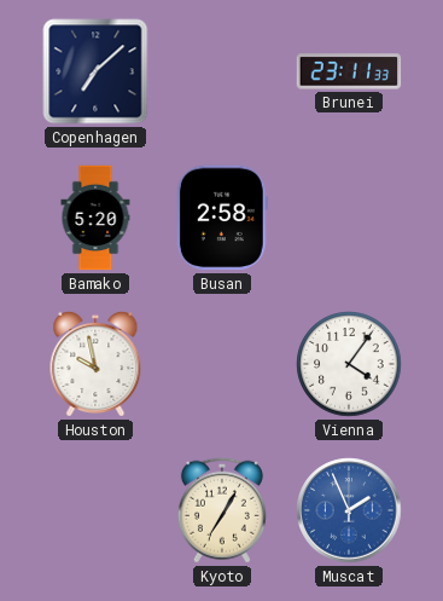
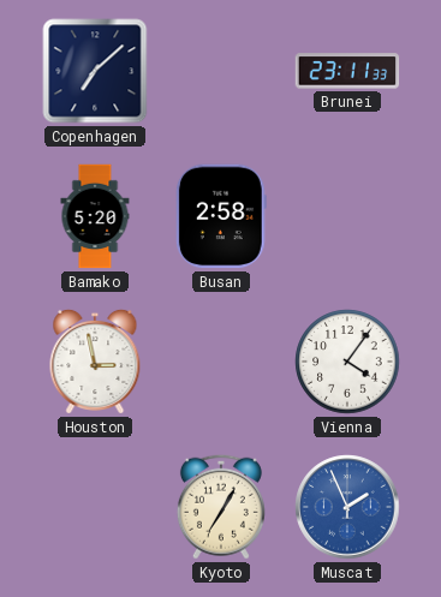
Houston: 9:58 -> 2:58
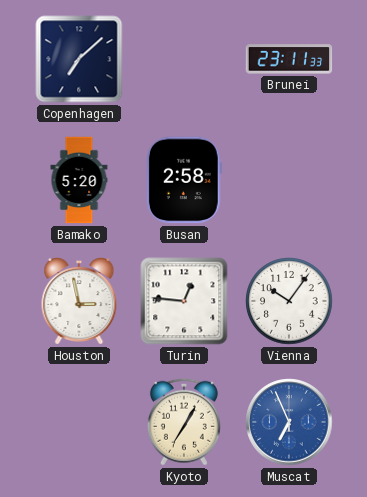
Turin: none -> 12:46
Vienna: 4:06 -> 10:06
Muscat: 1:56 -> 6:56
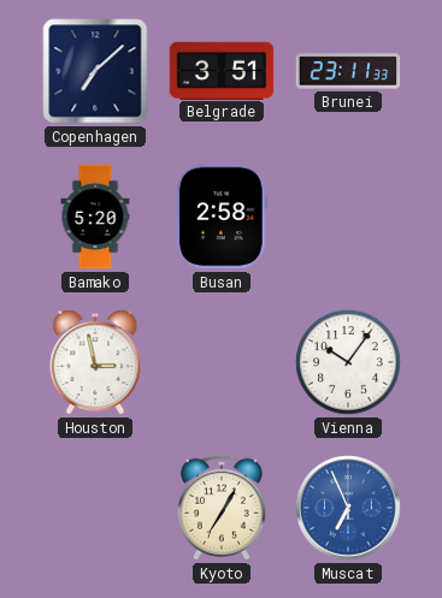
Belgrade: none -> 3:51
Turin: 12:46 -> none
